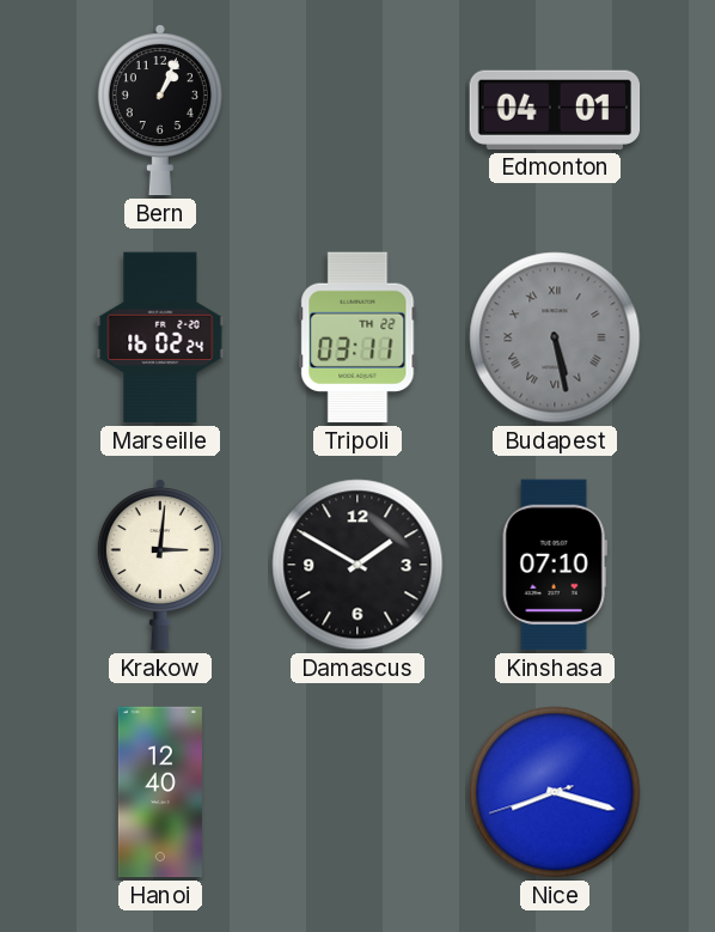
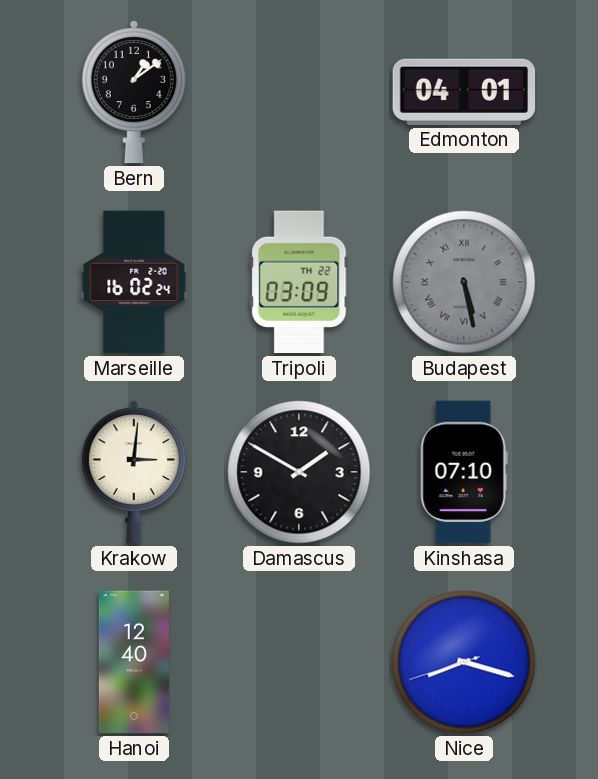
Bern: 1:04 -> 1:09
Tripoli: 03:11 -> 03:09
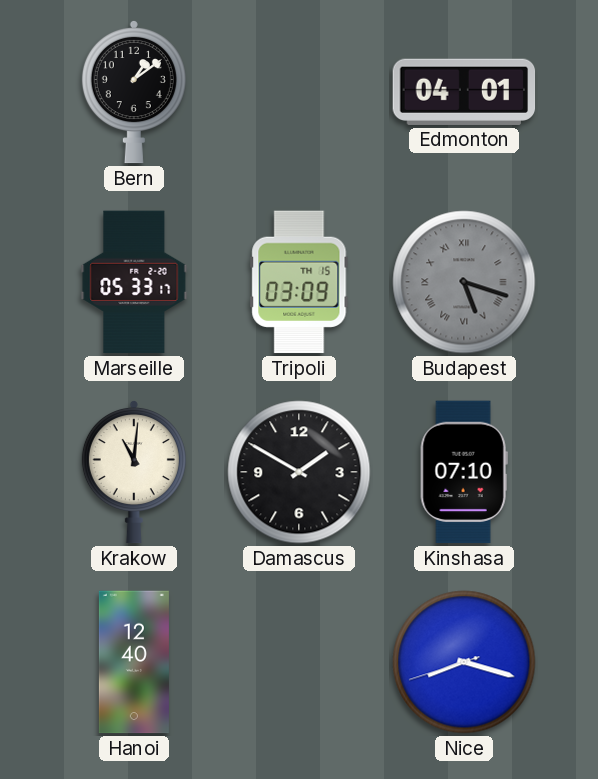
Marseille: 16:02 -> 05:33
Tripoli date: TH 22 -> TH 15
Budapest: 5:28 -> 5:18
Krakow: 3:01 -> 11:01
